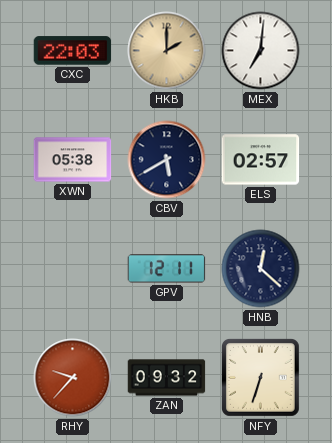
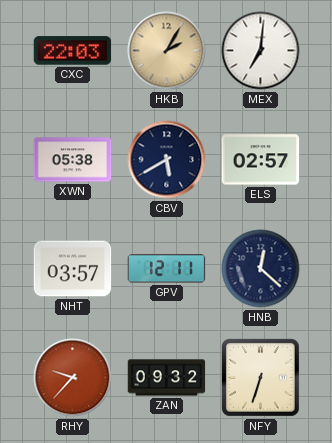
HKB: 2:00 -> 2:05
NHT: none -> 03:57
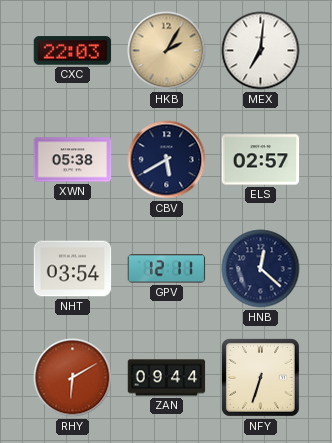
NHT: 03:57 -> 03:54
RHY: 9:37 -> 6:10
ZAN: 09:32 -> 09:44
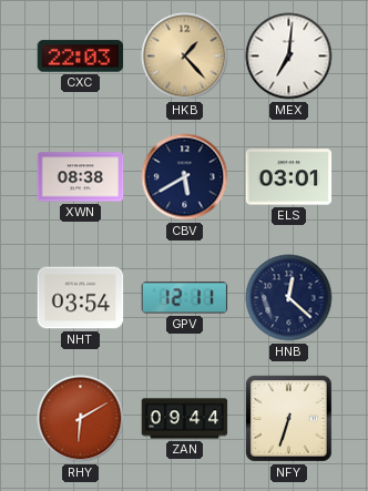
HKB: 2:05 -> 1:23
XWN: 05:38 -> 08:38
ELS: 02:57 -> 03:01
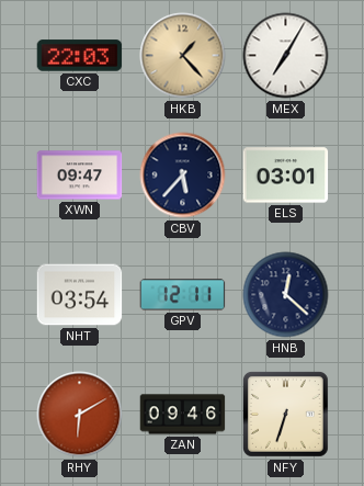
MEX: 7:01 -> 7:05
XWN: 08:38 -> 09:47
CBV: 5:40 -> 5:37
ZAN: 09:44 -> 09:46
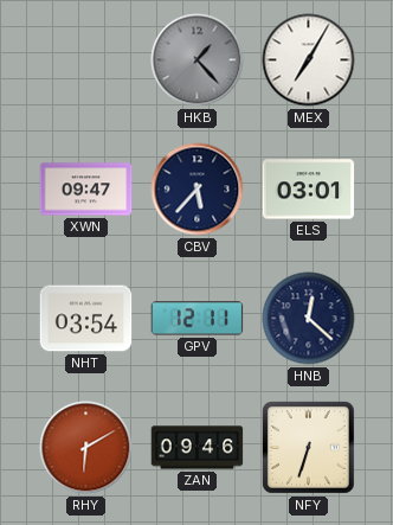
CXC: 22:03 -> none
HKB dial: champagne -> grey
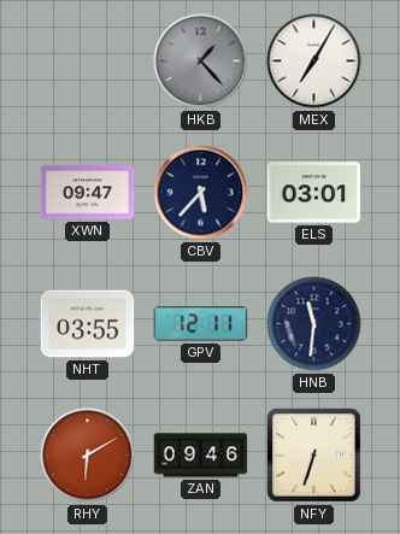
NHT: 03:54 -> 03:55
HNB: 12:22 -> 11:31
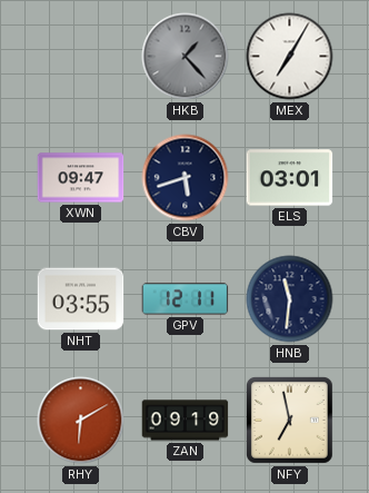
CBV: 5:37 -> 5:42
ZAN: 09:46 -> 09:19
NFY: 6:33 -> 6:58
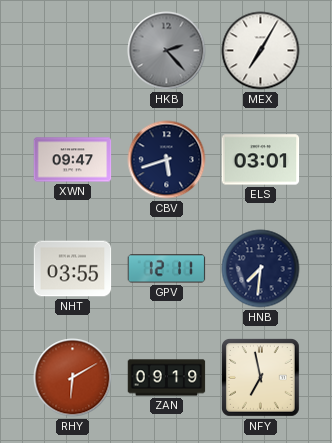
HKB: 1:23 -> 2:23
HNB: 11:31 -> 7:31
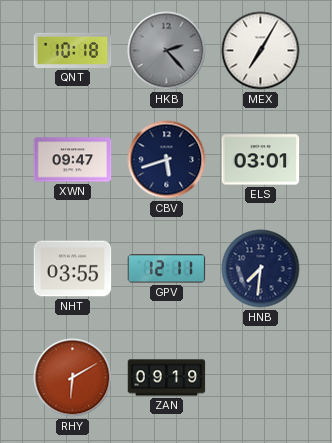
QNT: none -> 10:18
NFY: 6:58 -> none
